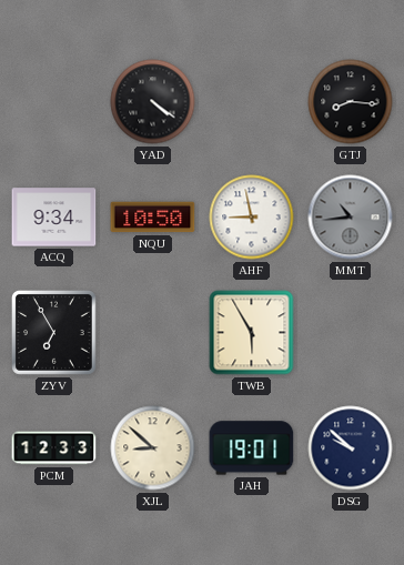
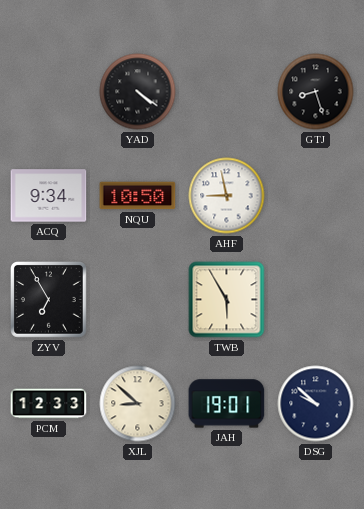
GTJ: 8:16 -> 8:27
MMT: 10:44 -> none
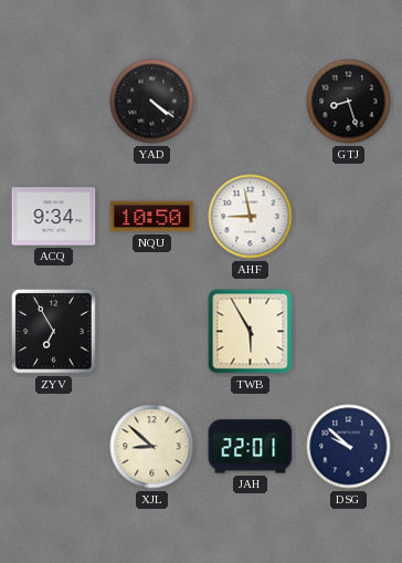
PCM: 12:33 -> none
JAH: 19:01 -> 22:01
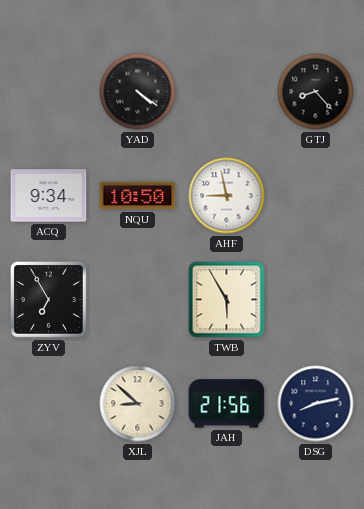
GTJ: 8:27 -> 8:23
JAH: 22:01 -> 21:56
DSG: 9:52 -> 8:13
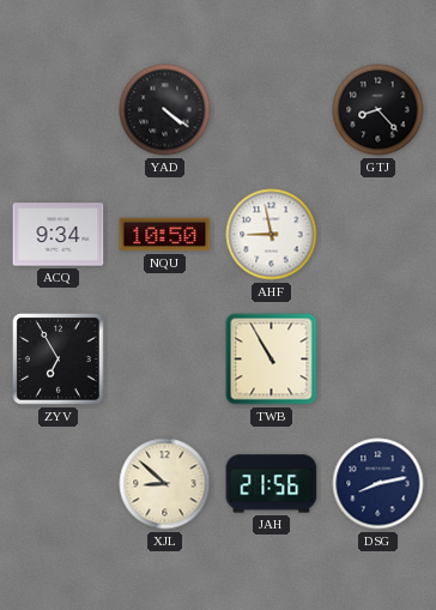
TWB: 5:55 -> 10:55
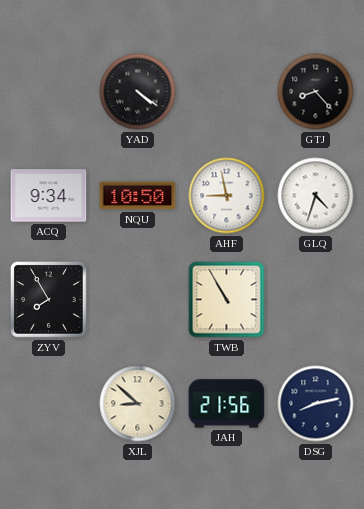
GLQ: none -> 4:33
ZYV: 6:55 -> 7:55
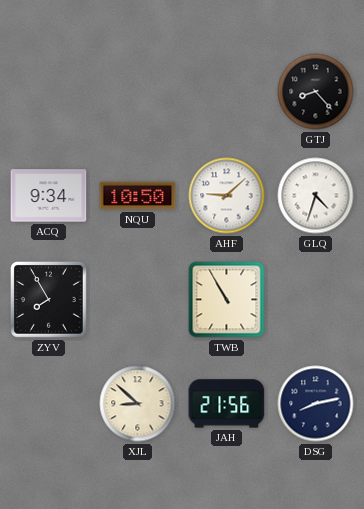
YAD: 4:21 -> none
AHF: 8:58 -> 9:08
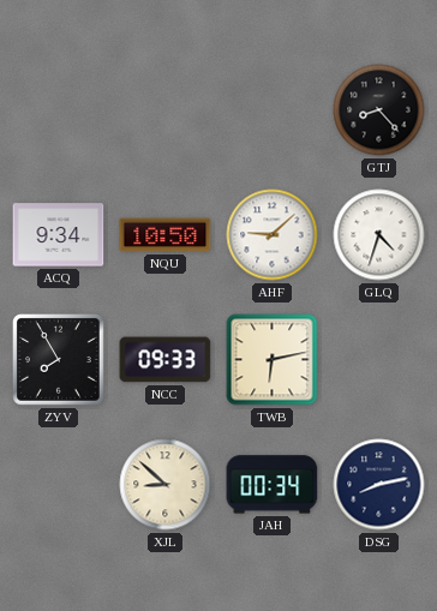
NCC: none -> 09:33
TWB: 10:55 -> 6:13
JAH: 21:56 -> 00:34
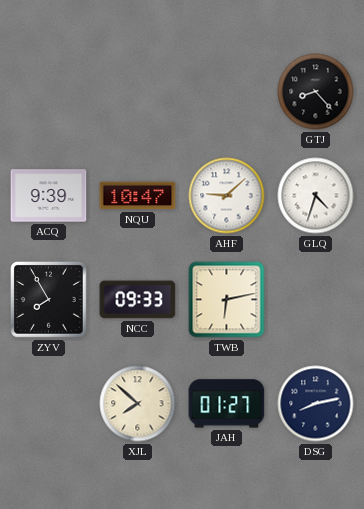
ACQ: 9:34 -> 9:39
NQU: 10:50 -> 10:47
XJL: 8:52 -> 7:52
JAH: 00:34 -> 01:27
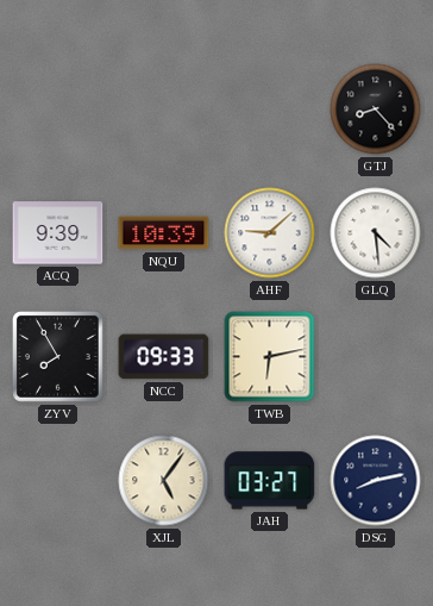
NQU: 10:47 -> 10:39
GLQ: 4:33 -> 4:29
XJL: 7:52 -> 5:06
JAH: 01:27 -> 03:27
